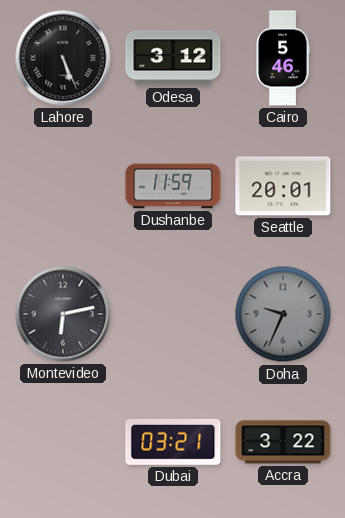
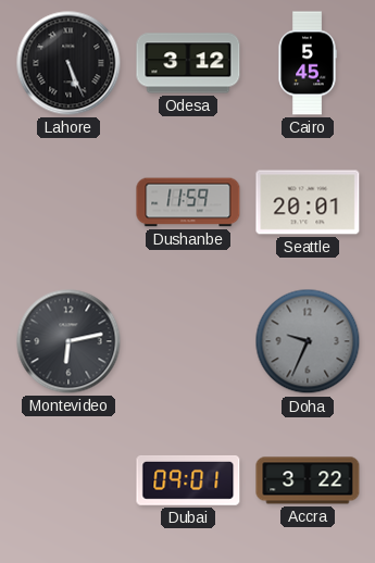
Cairo: 5:46 -> 5:45
Dubai: 03:21 -> 09:01
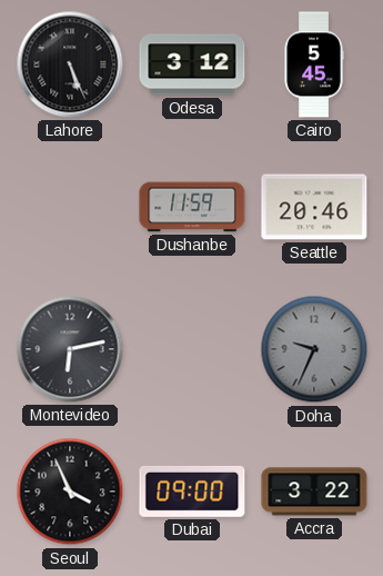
Seattle: 20:01 -> 20:46
Seoul: none -> 3:56
Dubai: 09:01 -> 09:00
